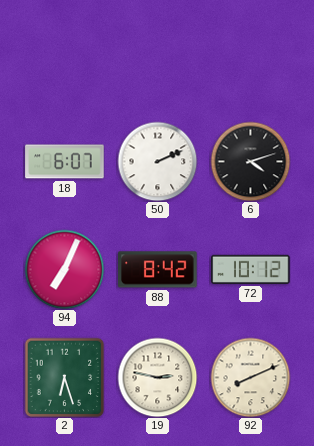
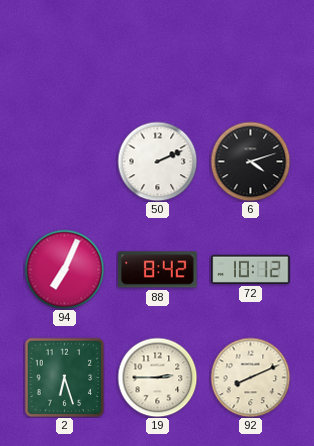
18: 6:07 -> none
19: 2:47 -> 2:45
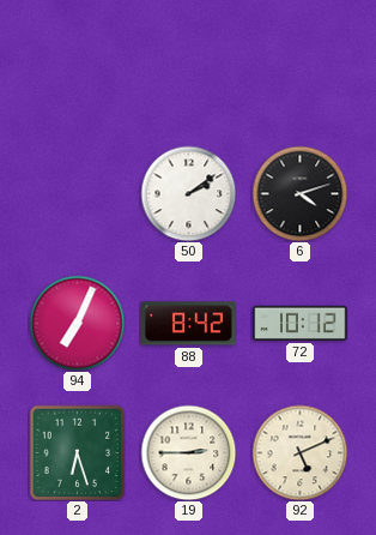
50: 2:11 -> 2:09
92: 8:11 -> 5:11
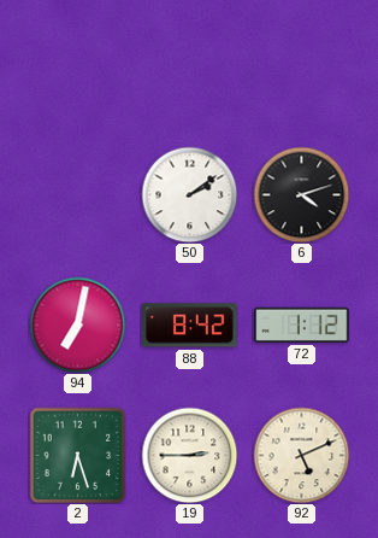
94: 7:04 -> 7:02
72: 10:12 -> 1:12
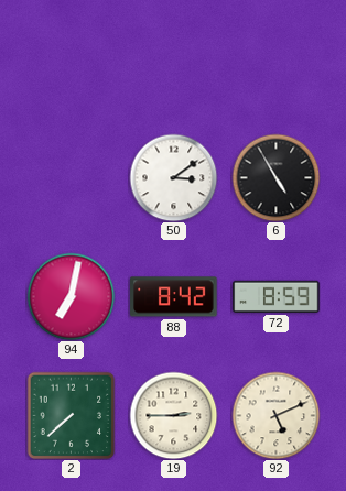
50: 2:09 -> 3:09
6: 4:12 -> 4:55
72: 1:12 -> 8:59
2: 6:27 -> 7:38
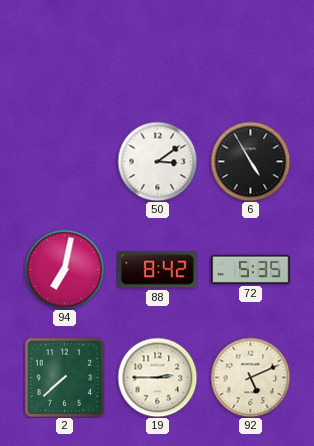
72: 8:59 -> 5:35
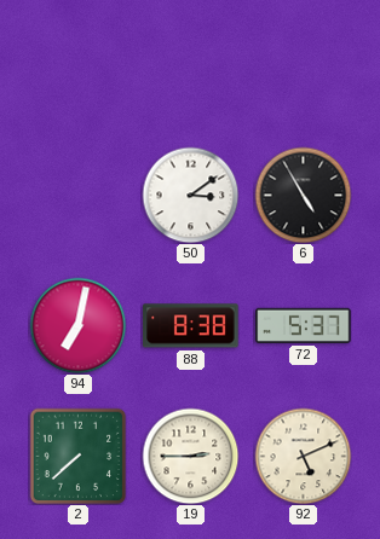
88: 8:42 -> 8:38
72: 5:35 -> 5:37
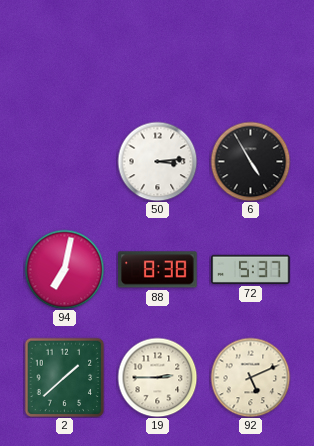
50: 3:09 -> 3:14
2: 7:38 -> 1:38
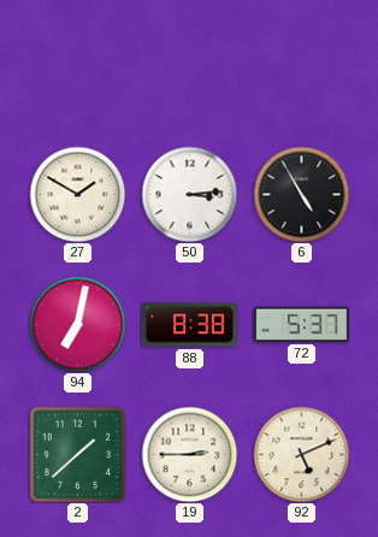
27: none -> 1:50
